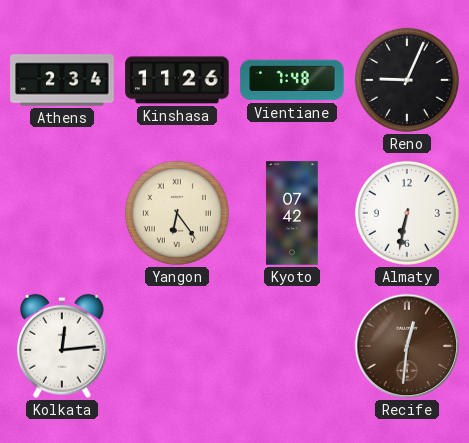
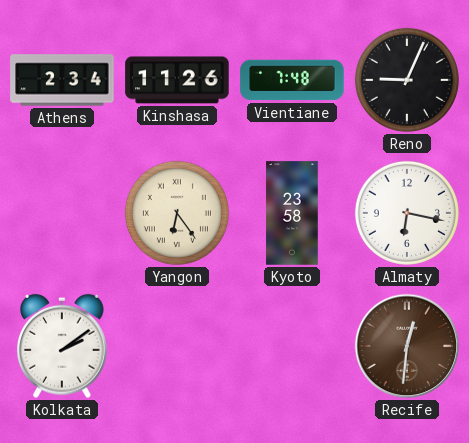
Kyoto: 07:42 -> 23:58
Almaty: 6:32 -> 6:17
Kolkata: 12:14 -> 2:09
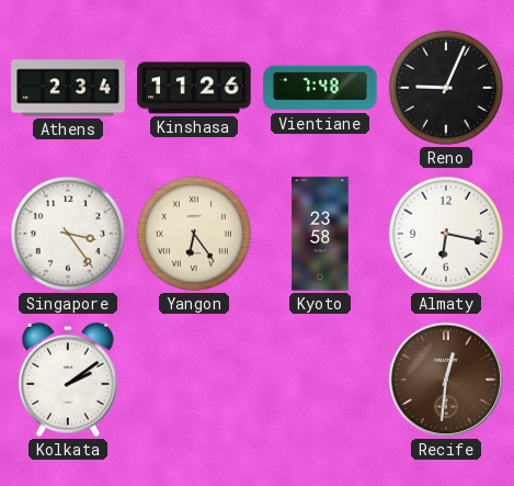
Singapore: none -> 3:24
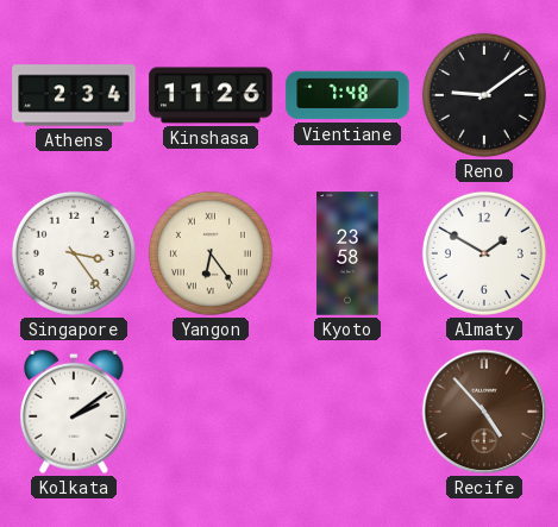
Reno: 9:04 -> 9:09
Almaty: 6:17 -> 1:50
Recife: 12:31 -> 4:53
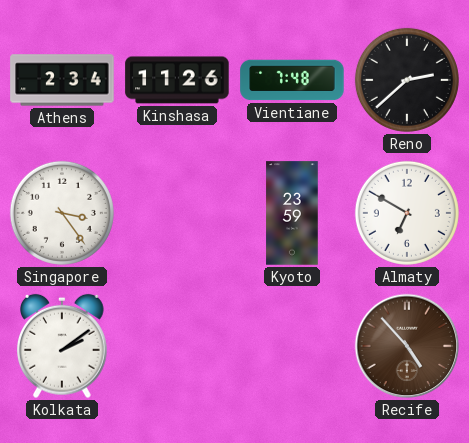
Reno: 9:09 -> 2:38
Yangon: 6:24 -> none
Kyoto: 23:58 -> 23:59
Almaty: 1:50 -> 6:50
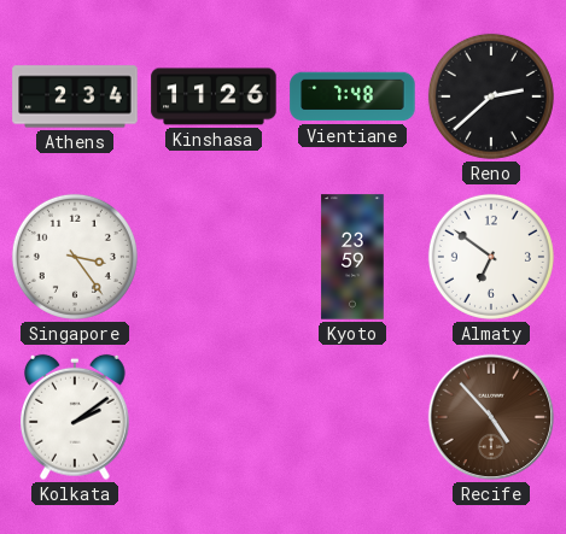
Almaty: 6:50 -> 6:51
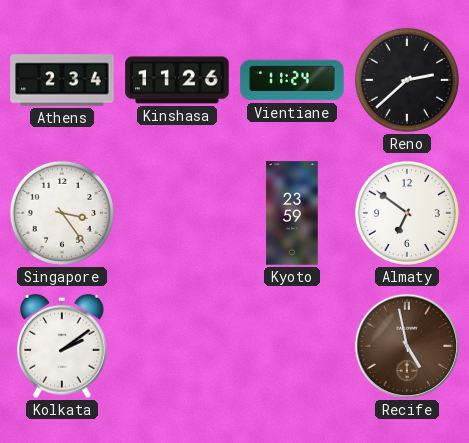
Vientiane: 7:48 -> 11:24
Recife: 4:53 -> 4:58
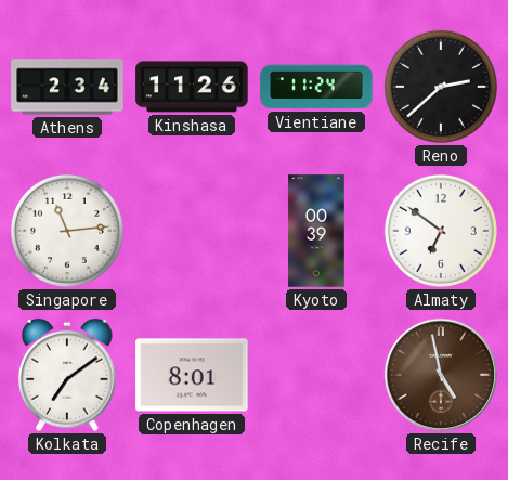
Singapore: 3:24 -> 11:14
Kyoto: 23:59 -> 00:39
Kolkata: 2:09 -> 7:09
Copenhagen: none -> 8:01
